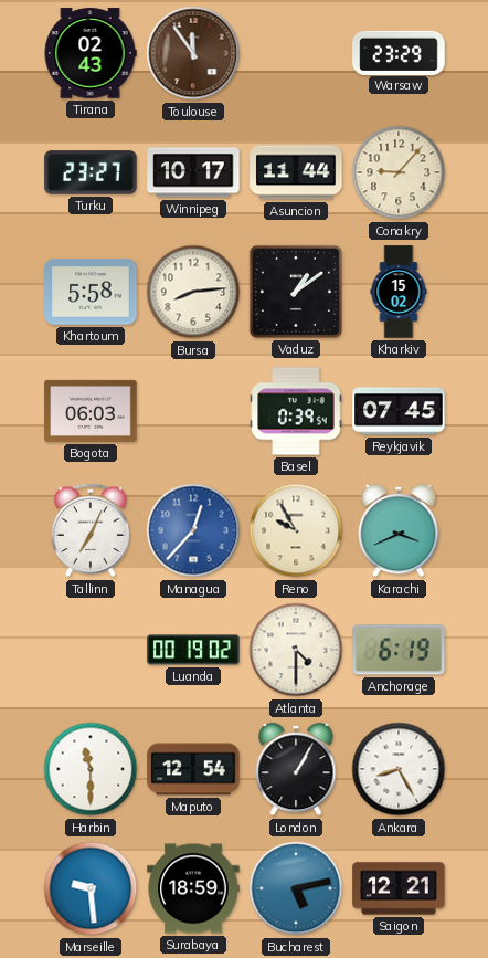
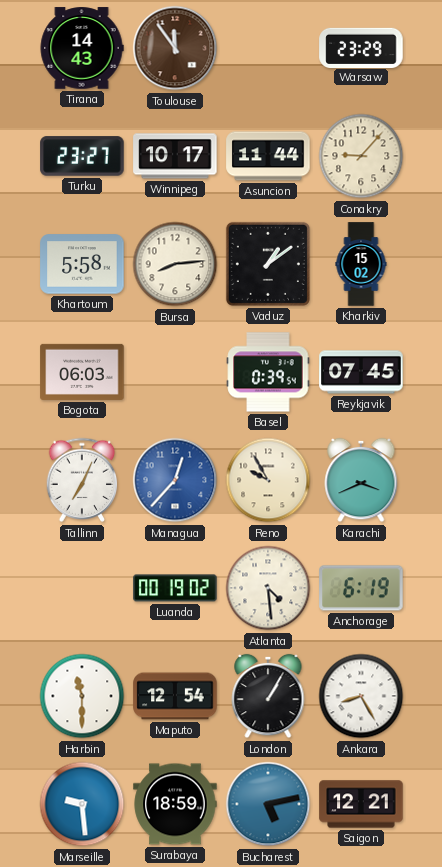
Tirana: 02:43 -> 14:43
Atlanta: 4:30 -> 4:29
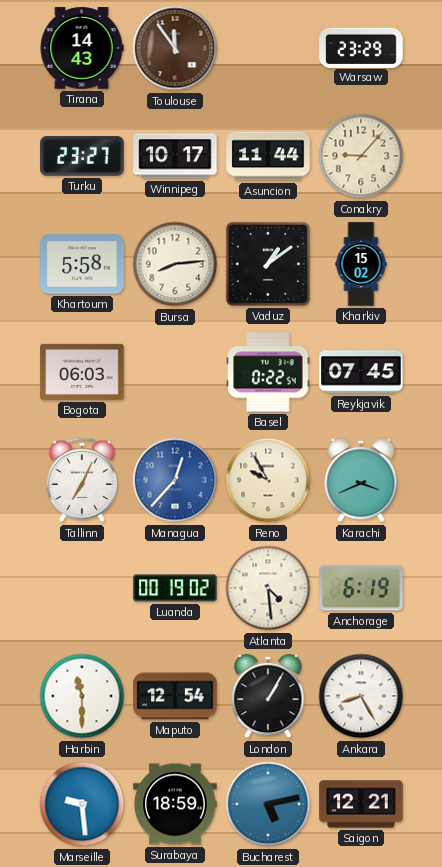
Basel: 0:39 -> 0:22
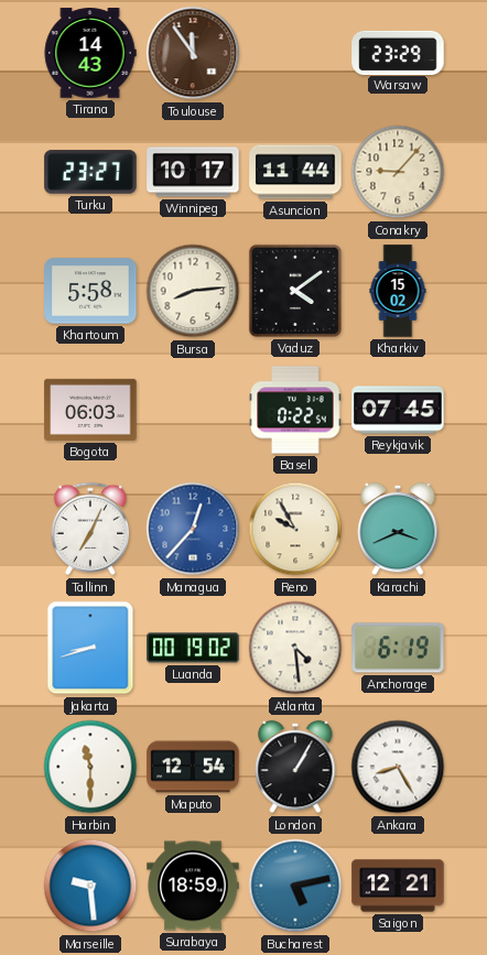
Vaduz: 1:09 -> 4:09
Jakarta: none -> 8:42
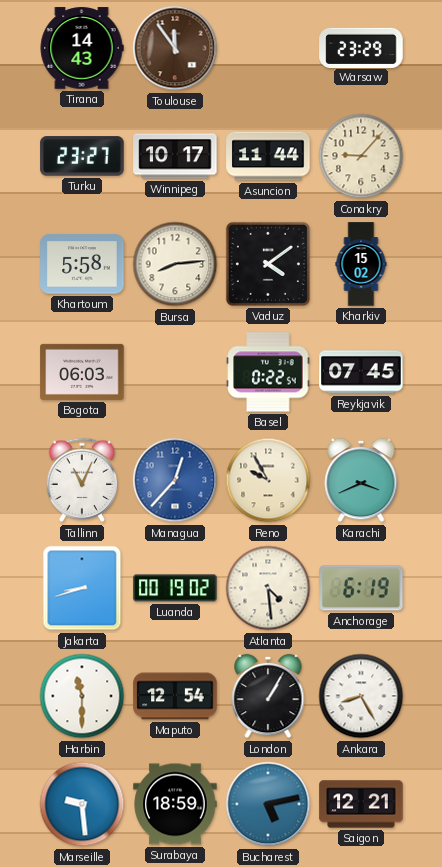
Tallinn: 7:04 -> 11:04
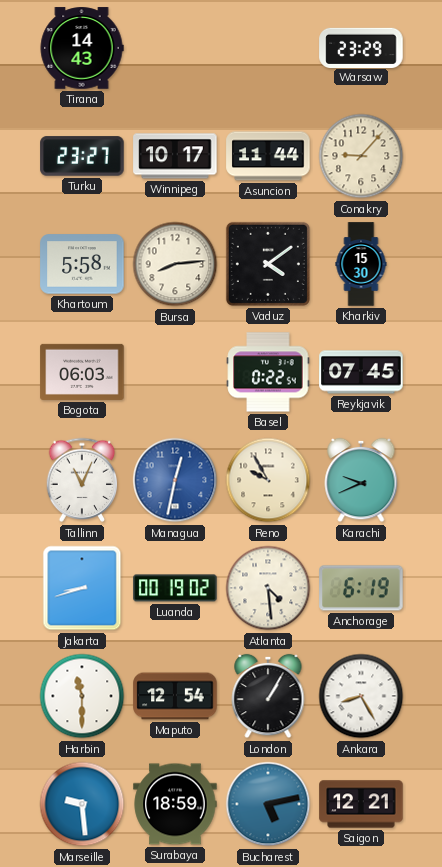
Toulouse: 11:54 -> none
Kharkiv: 15:02 -> 15:30
Managua: 12:37 -> 12:32
Karachi: 3:41 -> 9:41
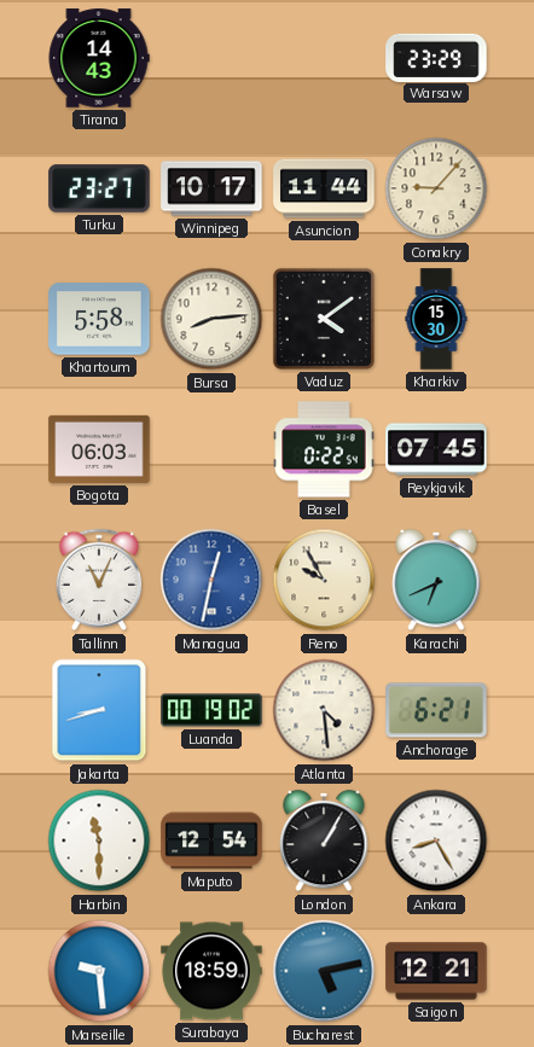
Karachi: 9:41 -> 6:41
Anchorage: 6:19 -> 6:21
